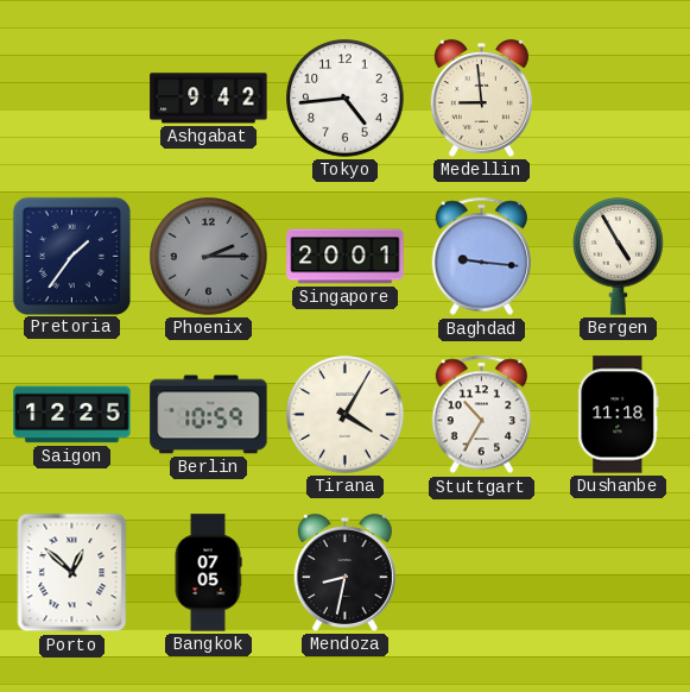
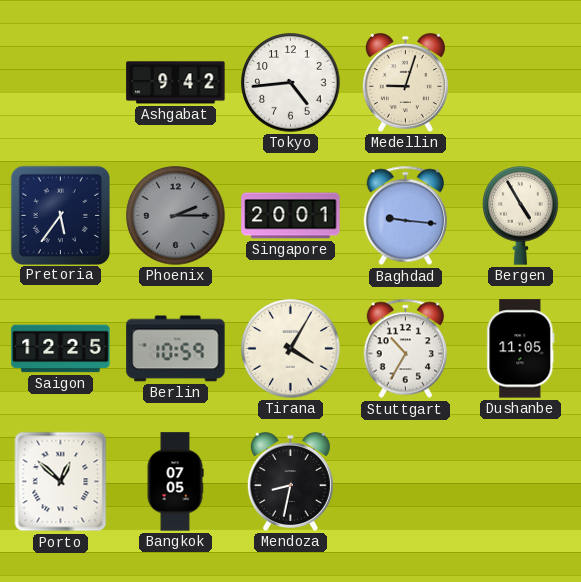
Medellin: 8:59 -> 9:03
Pretoria: 1:36 -> 5:36
Dushanbe: 11:18 -> 11:05
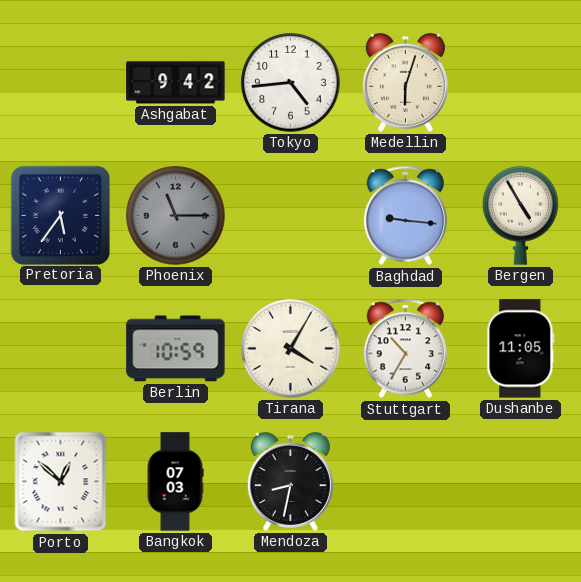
Medellin: 9:03 -> 6:03
Phoenix: 2:15 -> 11:15
Singapore: 20:01 -> none
Saigon: 12:25 -> none
Bangkok: 07:05 -> 07:03
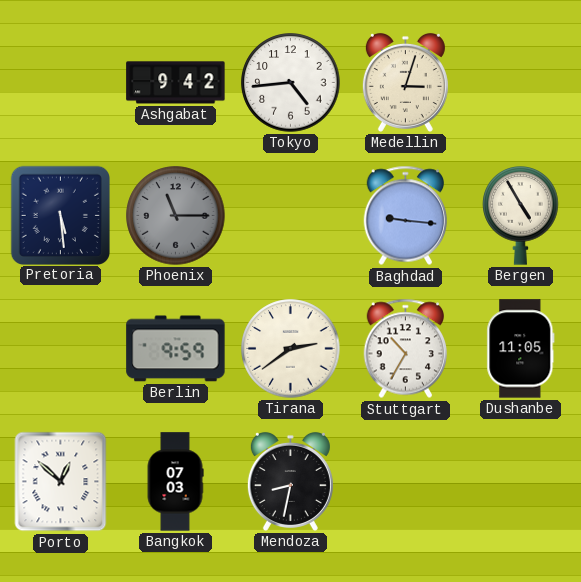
Medellin: 6:03 -> 3:03
Pretoria: 5:36 -> 5:29
Berlin: 10:59 -> 9:59
Tirana: 4:05 -> 2:39
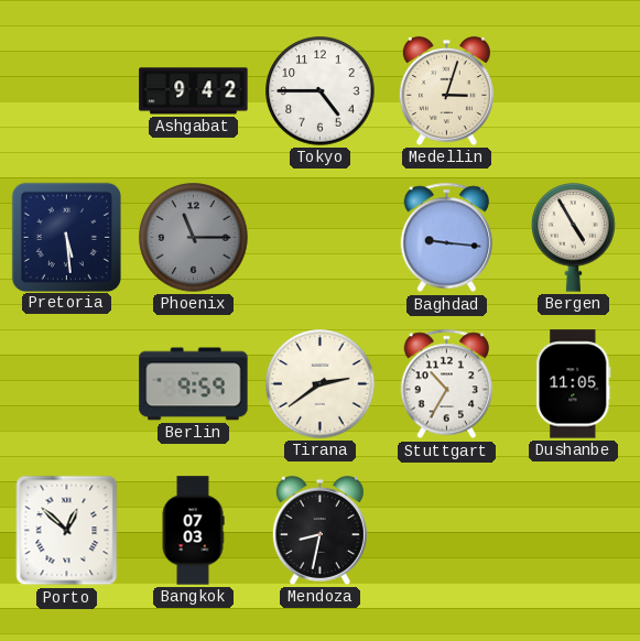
Tokyo: 4:44 -> 4:45
